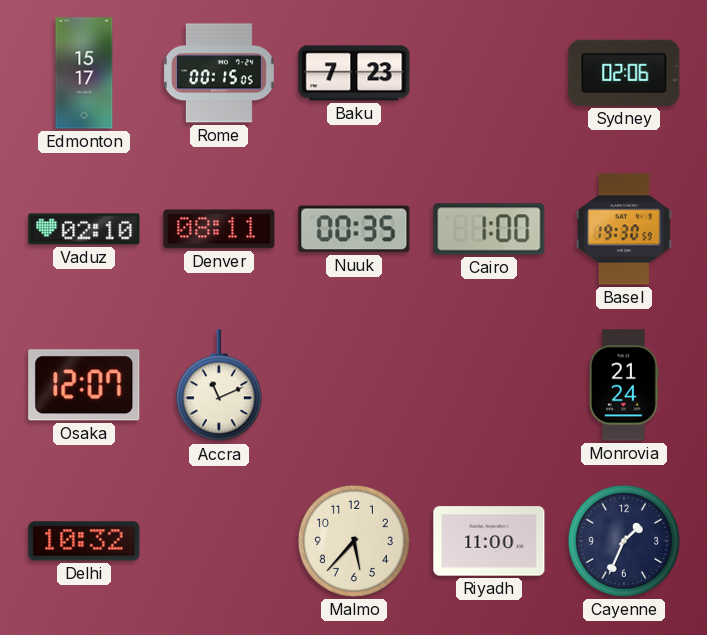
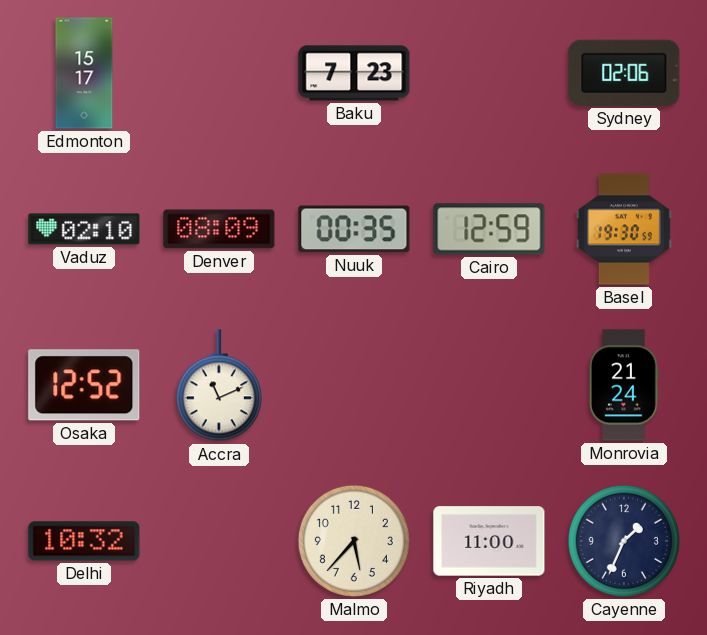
Rome: 00:15 -> none
Denver: 08:11 -> 08:09
Cairo: 1:00 -> 12:59
Osaka: 12:07 -> 12:52
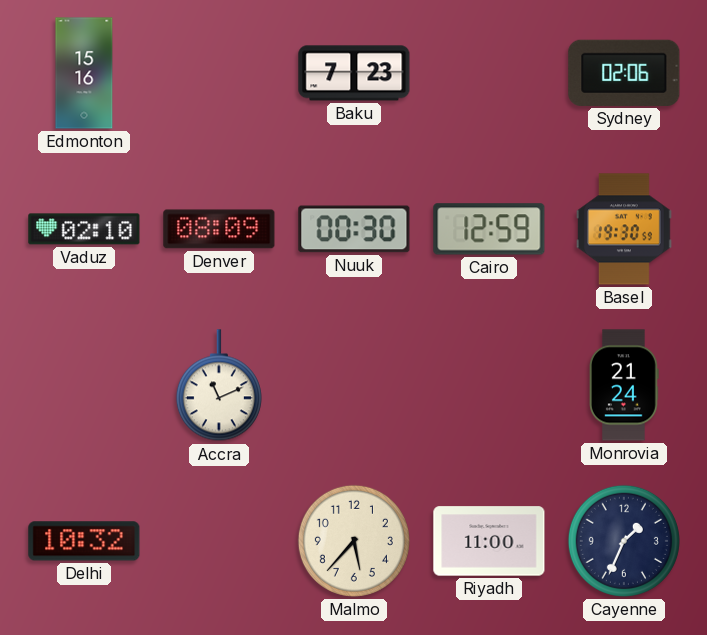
Edmonton: 15:17 -> 15:16
Nuuk: 00:35 -> 00:30
Osaka: 12:52 -> none
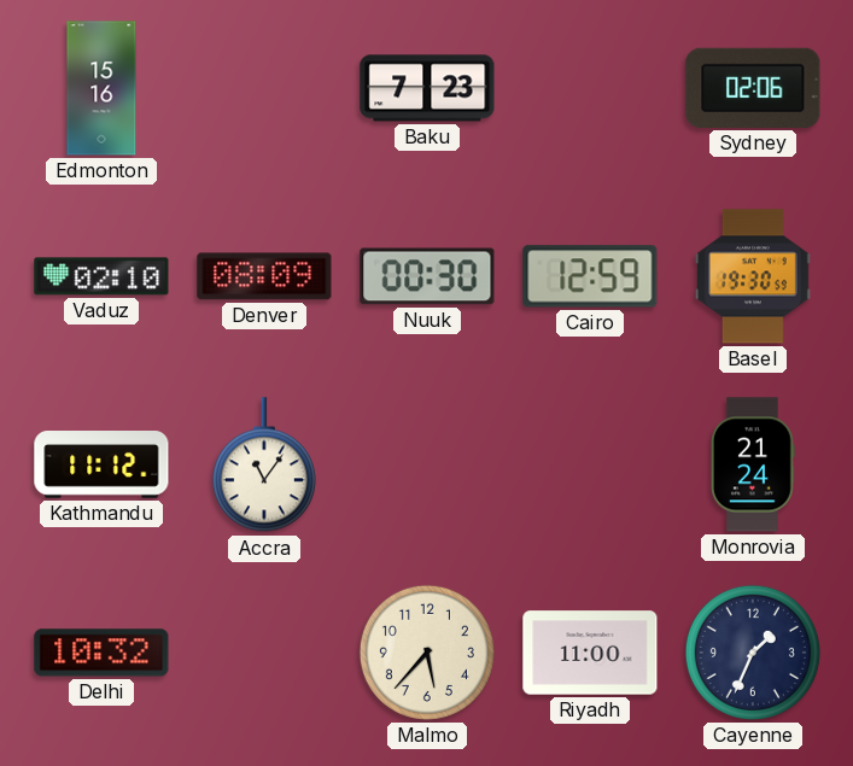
Kathmandu: none -> 11:12
Accra: 11:11 -> 11:06
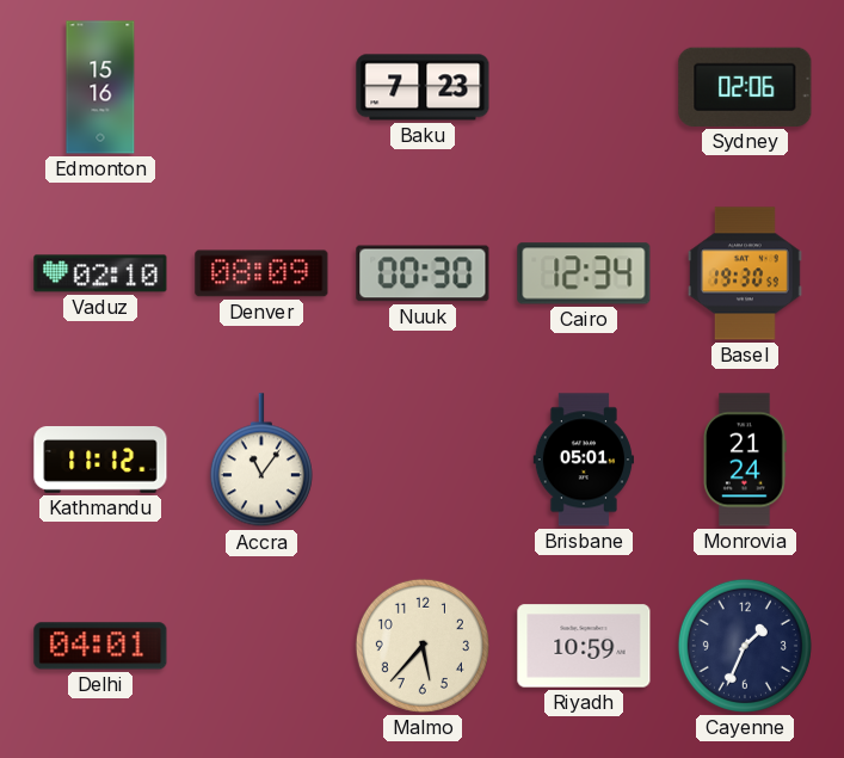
Cairo: 12:59 -> 12:34
Brisbane: none -> 05:01
Delhi: 10:32 -> 04:01
Riyadh: 11:00 -> 10:59
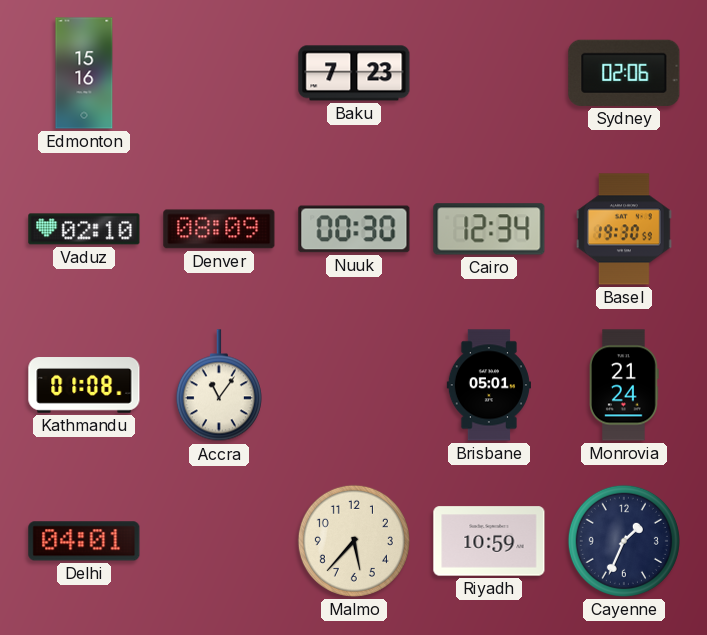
Kathmandu: 11:12 -> 01:08
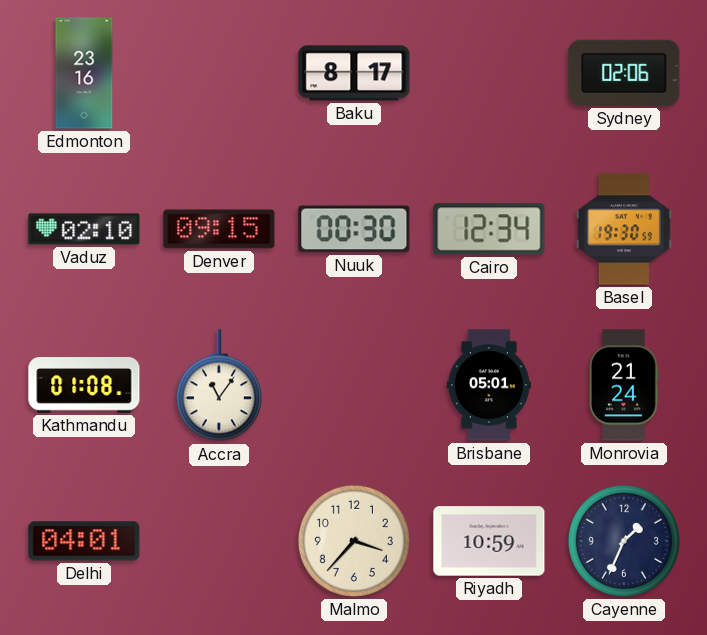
Edmonton: 15:16 -> 23:16
Baku: 7:23 -> 8:17
Denver: 08:09 -> 09:15
Malmo: 5:37 -> 3:37
